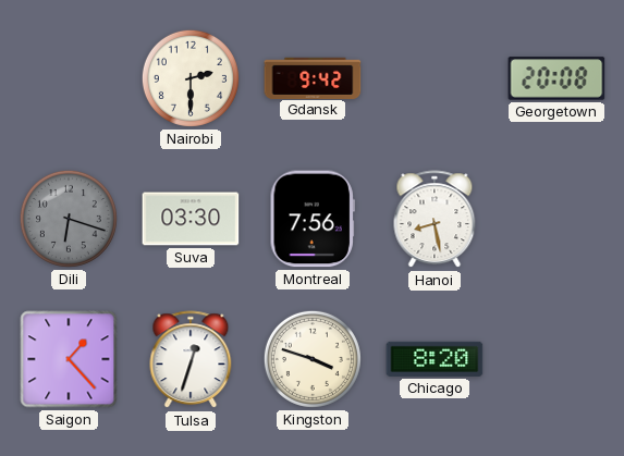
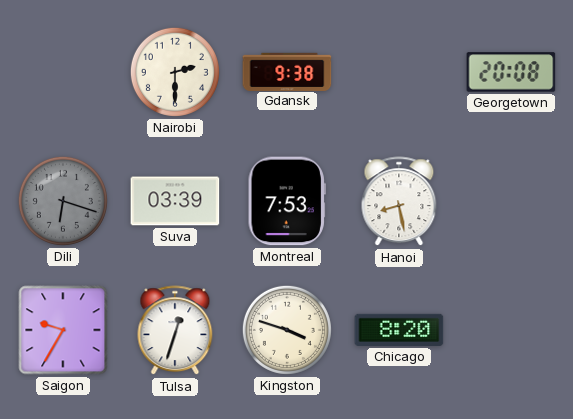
Gdansk: 9:42 -> 9:38
Suva: 03:30 -> 03:39
Montreal: 7:56 -> 7:53
Saigon: 1:23 -> 9:35
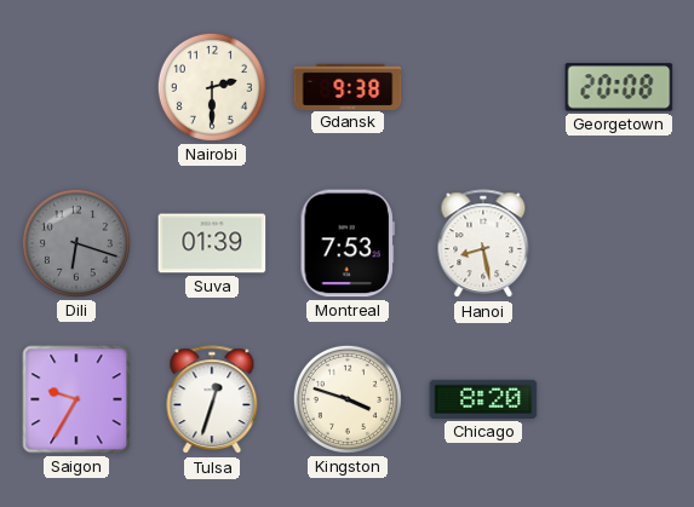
Suva: 03:39 -> 01:39
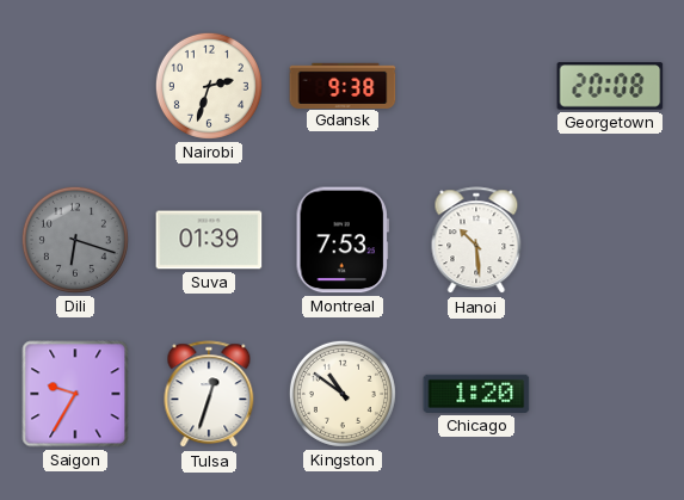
Nairobi: 2:30 -> 2:33
Hanoi: 8:28 -> 10:29
Kingston: 3:48 -> 10:51
Chicago: 8:20 -> 1:20
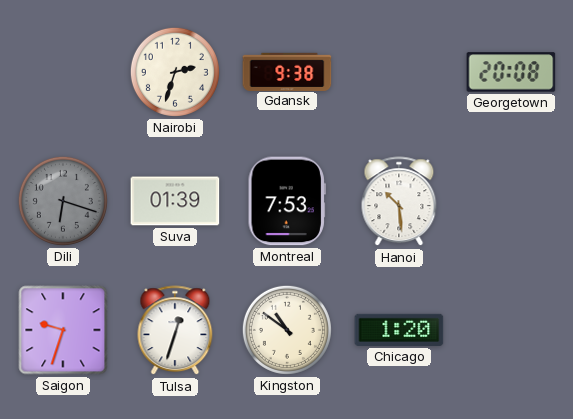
Saigon: 9:35 -> 9:33
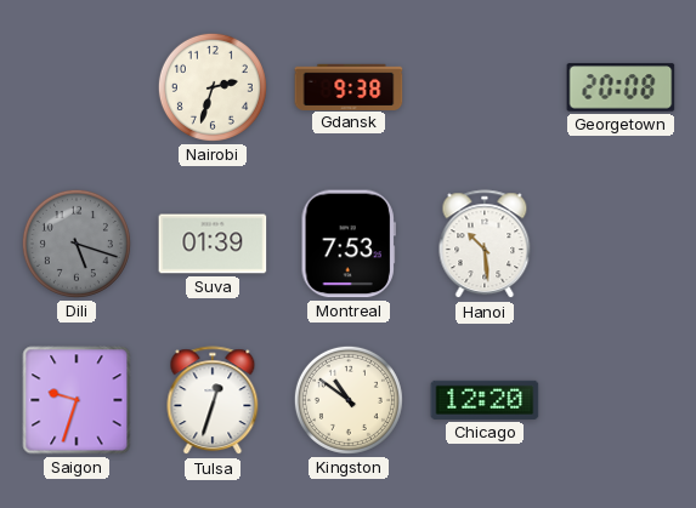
Dili: 6:18 -> 5:18
Chicago: 1:20 -> 12:20
